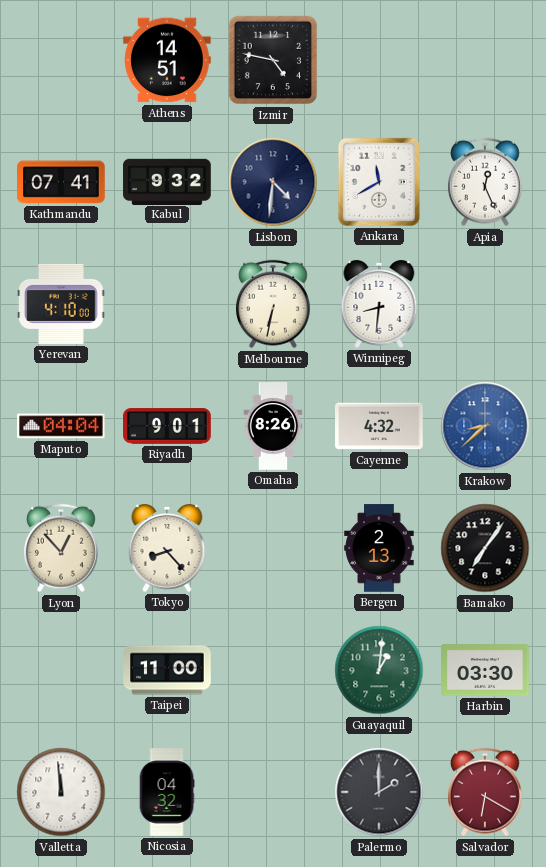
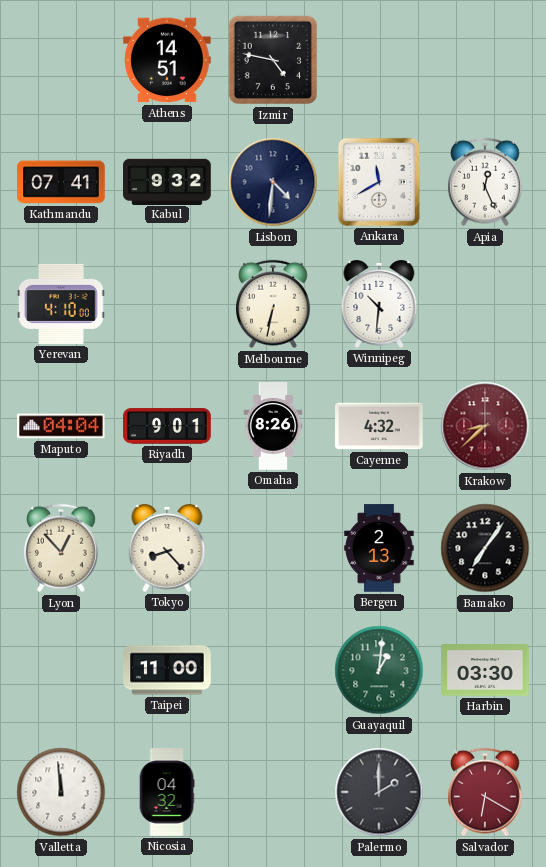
Winnipeg: 8:31 -> 10:31
Krakow dial: blue -> burgundy
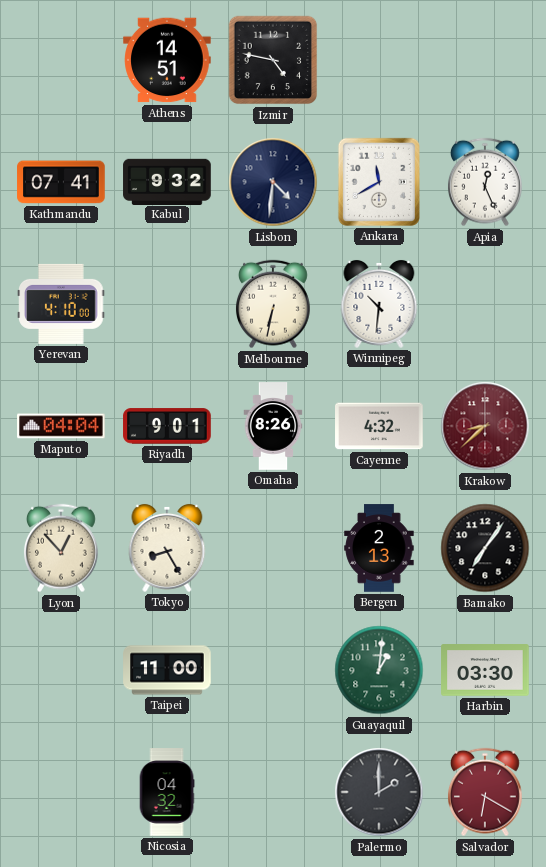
Tokyo: 8:23 -> 8:25
Valletta: 11:59 -> none
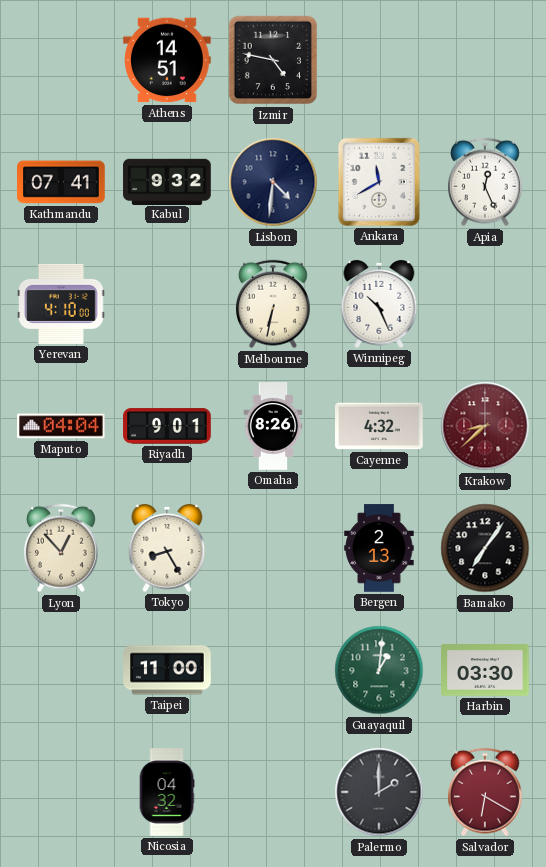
Winnipeg: 10:31 -> 10:26
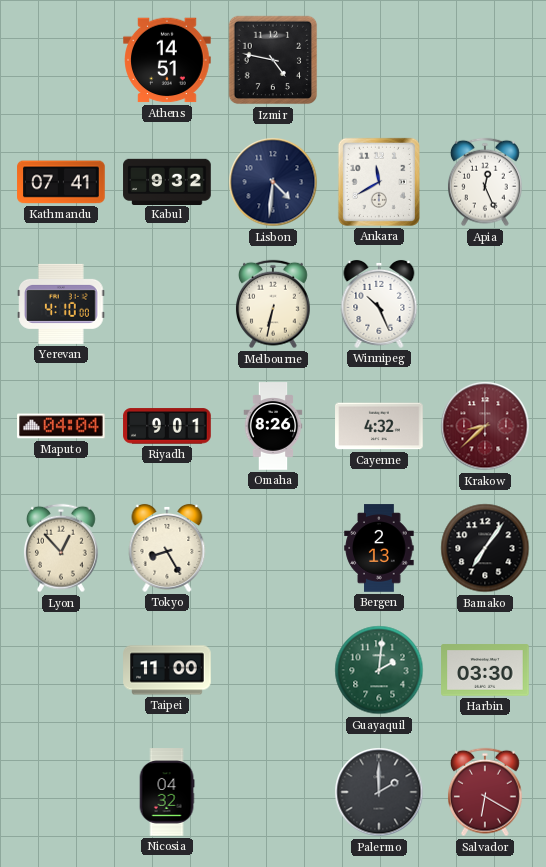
Guayaquil: 1:01 -> 2:01
